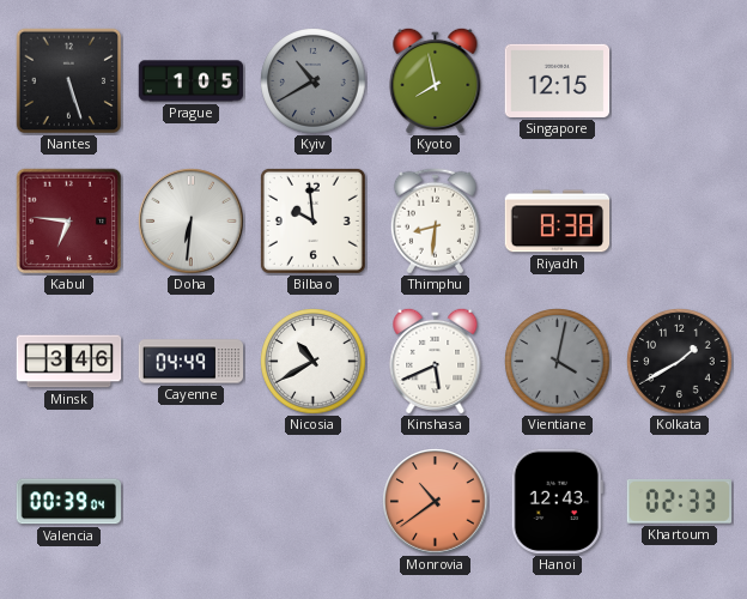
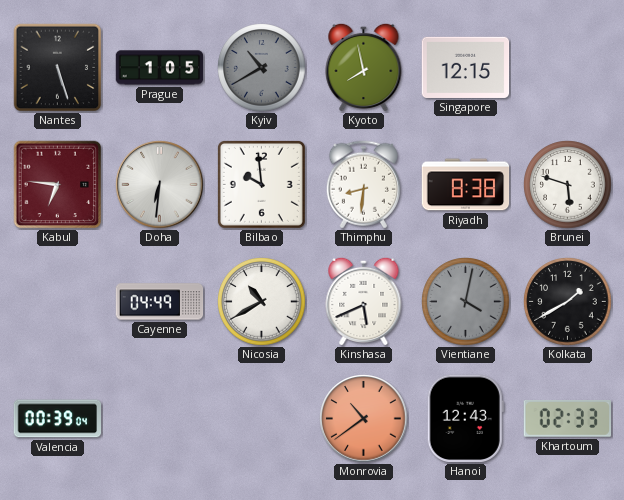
Brunei: none -> 5:48
Minsk: 3:46 -> none
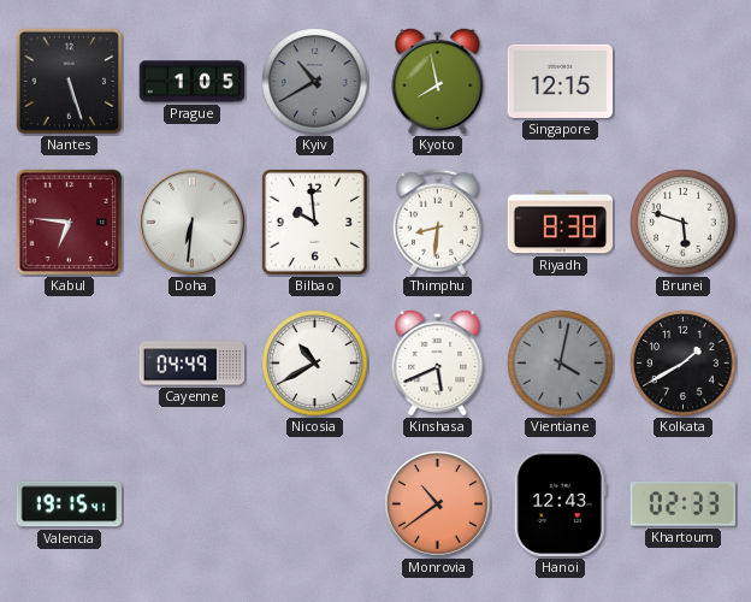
Valencia: 00:39 -> 19:15
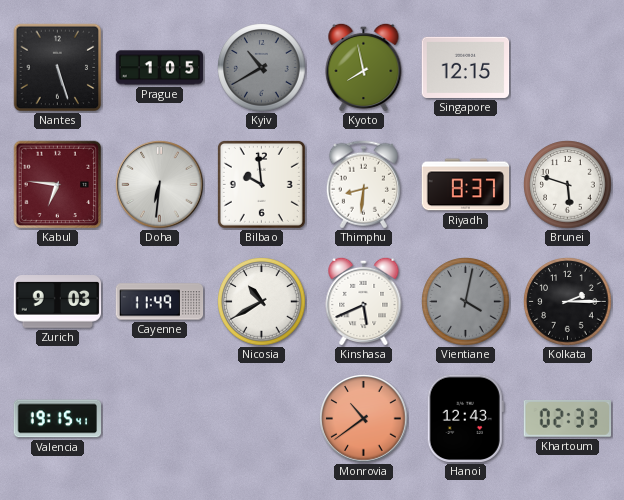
Riyadh: 8:38 -> 8:37
Zurich: none -> 9:03
Cayenne: 04:49 -> 11:49
Kolkata: 1:40 -> 2:15
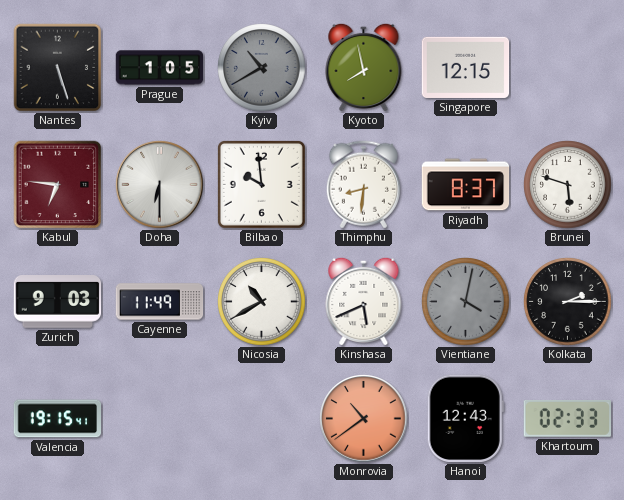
Doha: 6:31 -> 6:30
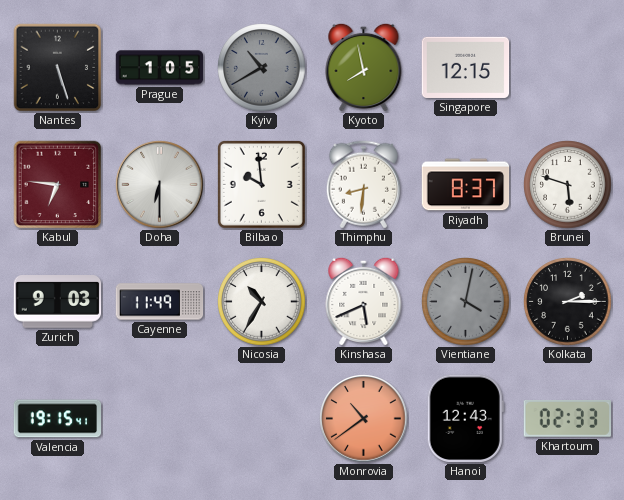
Nicosia: 10:40 -> 10:35
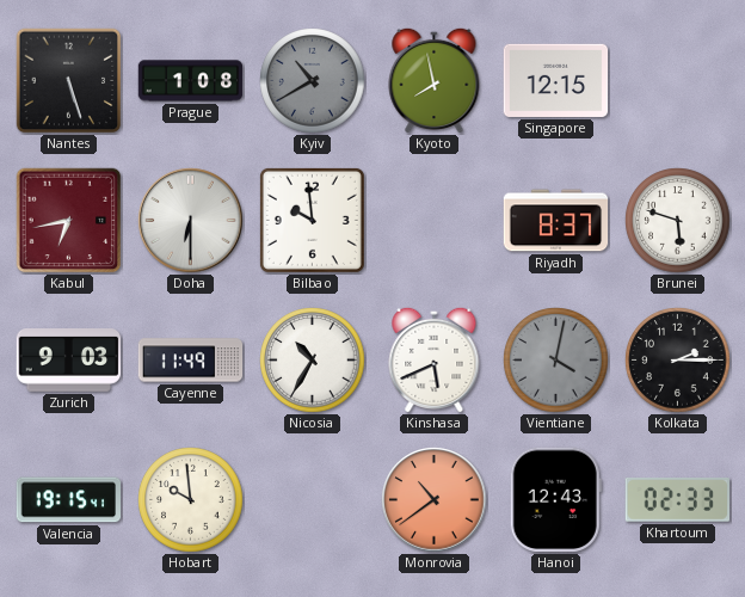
Prague: 1:05 -> 1:08
Kabul: 6:46 -> 6:43
Thimphu: 8:31 -> none
Hobart: none -> 9:59
